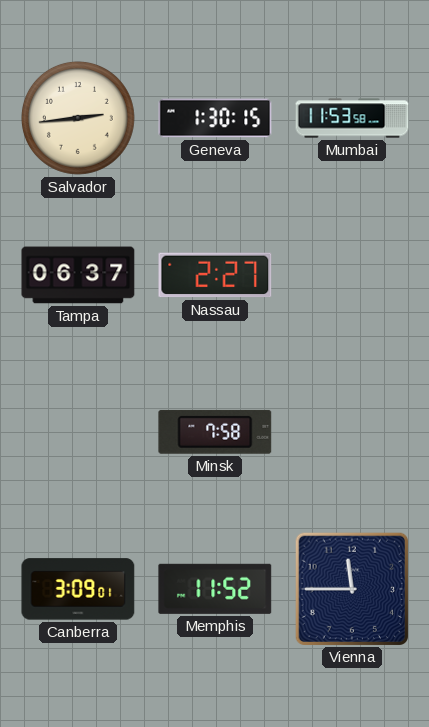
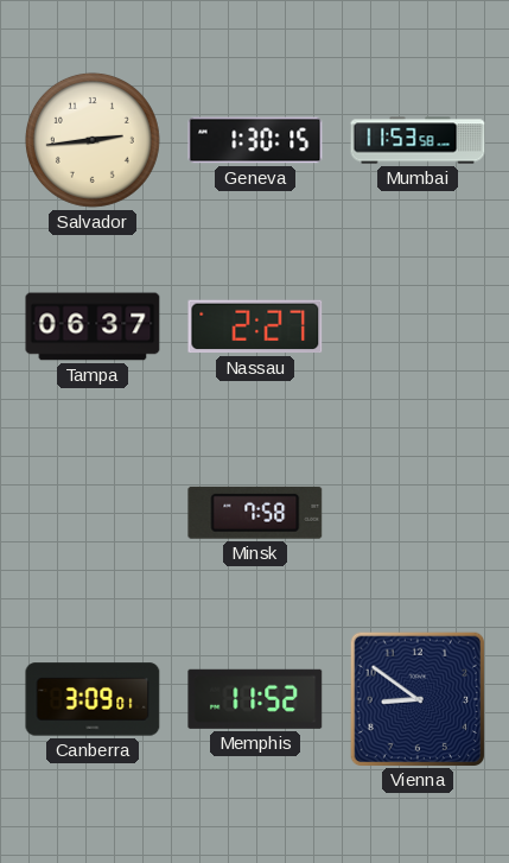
Vienna: 11:45 -> 8:51
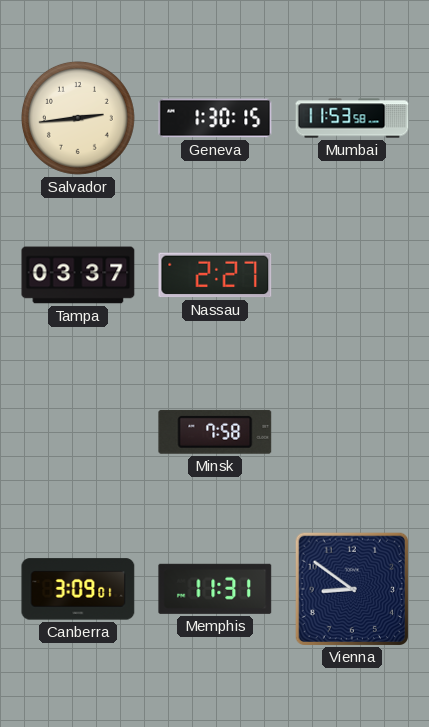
Tampa: 06:37 -> 03:37
Memphis: 11:52 -> 11:31
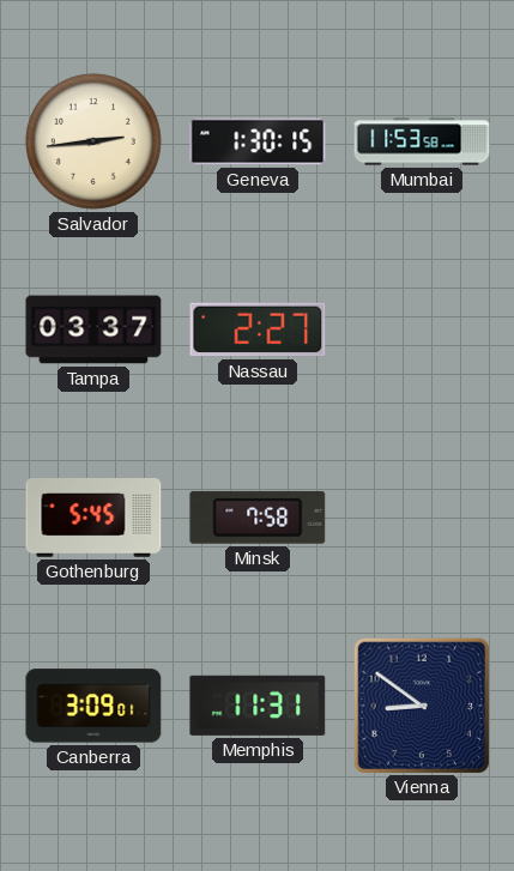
Gothenburg: none -> 5:45
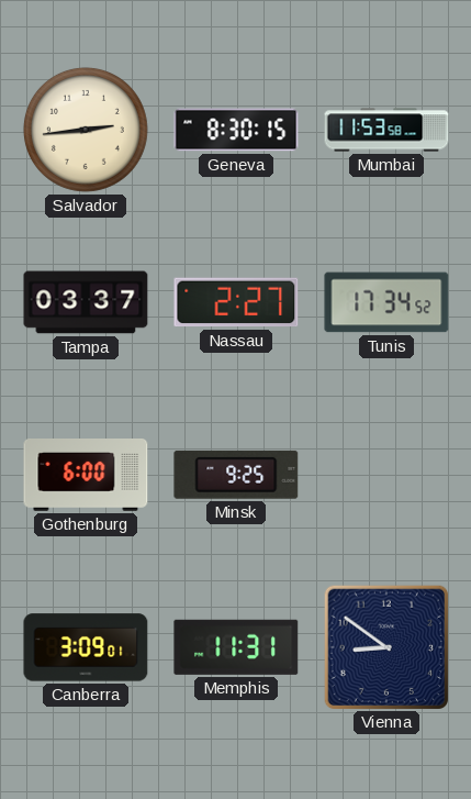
Geneva: 1:30 -> 8:30
Tunis: none -> 17:34
Gothenburg: 5:45 -> 6:00
Minsk: 7:58 -> 9:25
